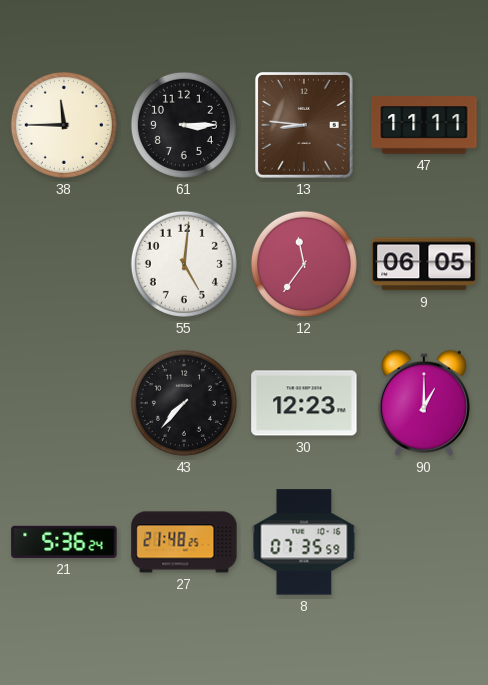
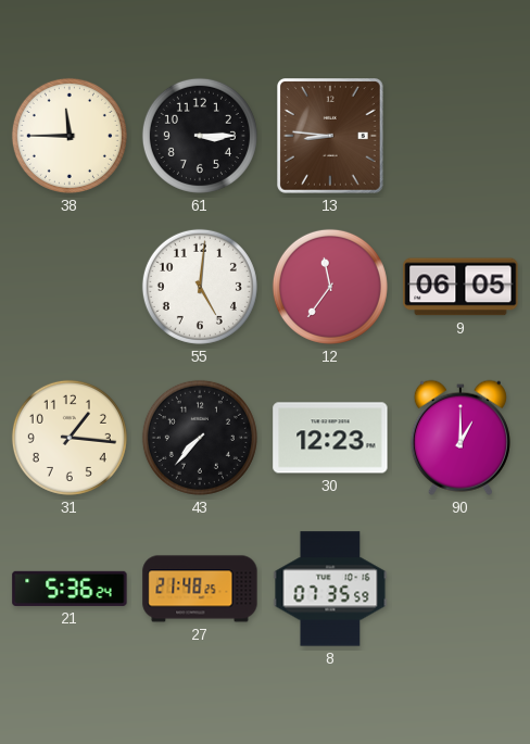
47: 11:11 -> none
31: none -> 1:16
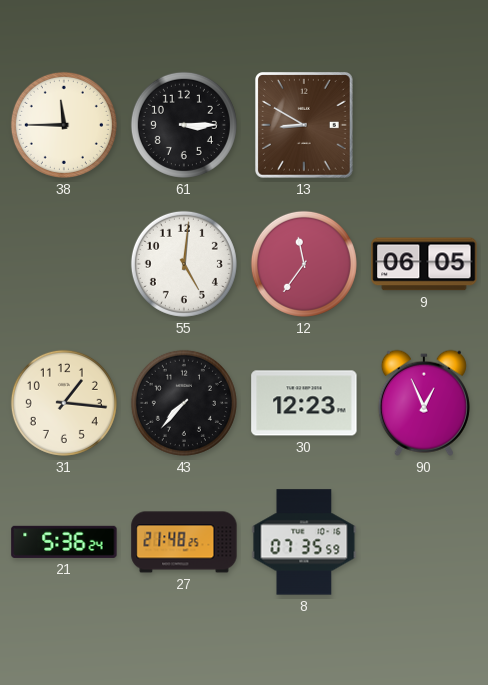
13: 8:46 -> 8:50
90: 1:00 -> 12:56
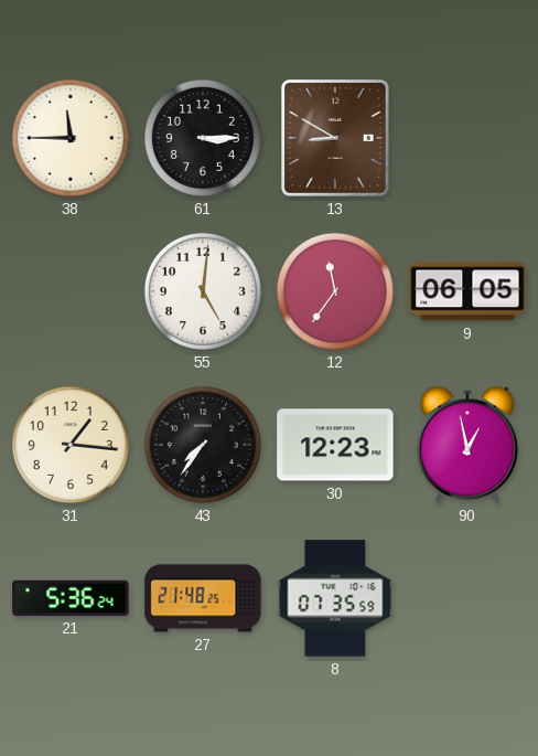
43: 7:37 -> 7:36
90: 12:56 -> 12:58
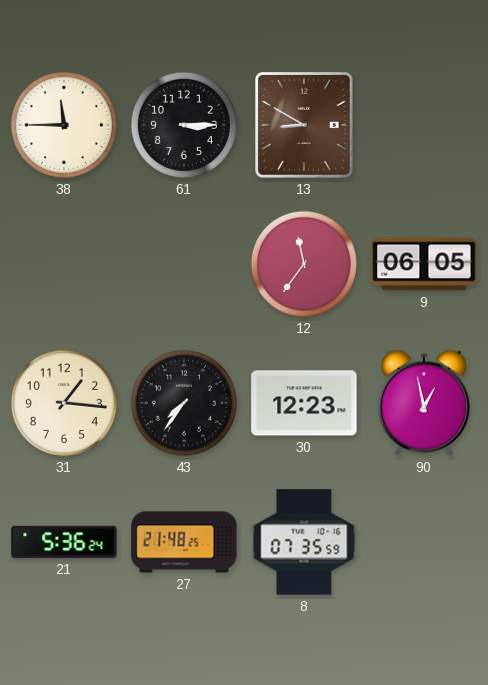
55: 5:01 -> none
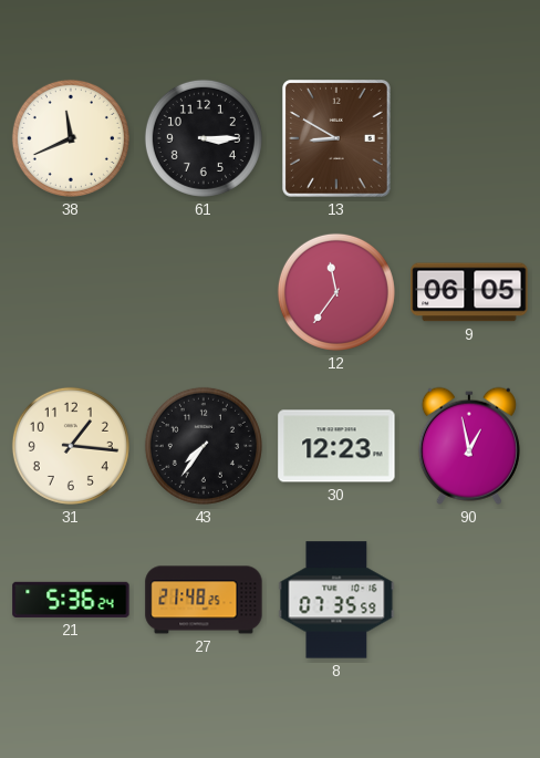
38: 11:45 -> 11:41
